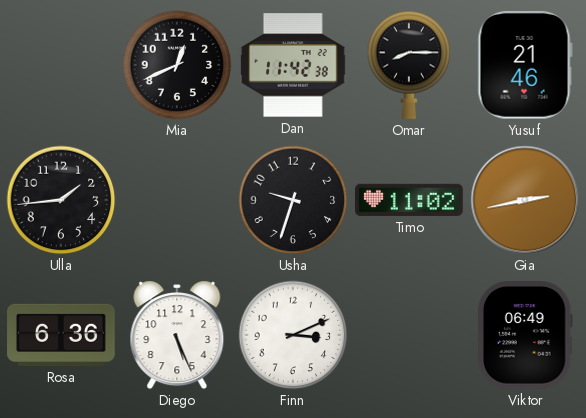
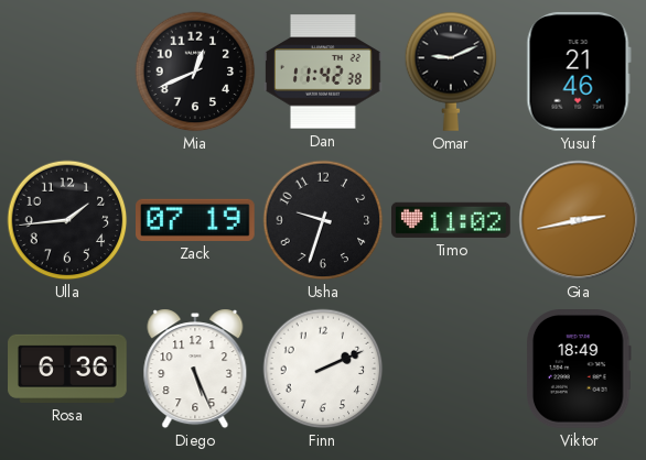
Omar: 8:15 -> 9:11
Zack: none -> 07:19
Finn: 3:11 -> 2:11
Viktor: 06:49 -> 18:49
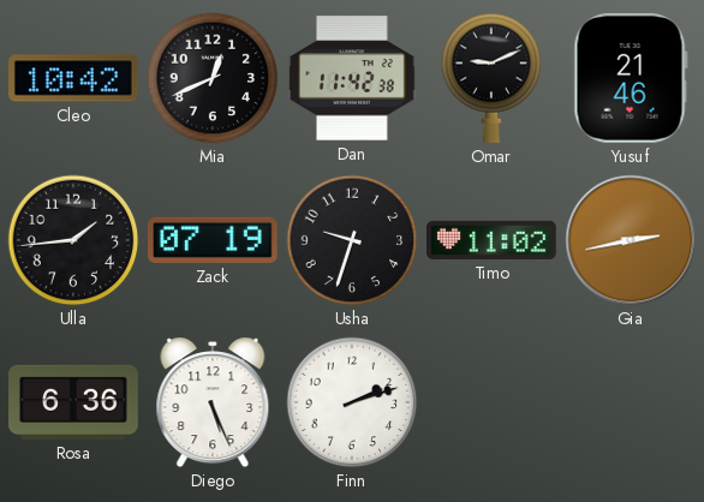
Cleo: none -> 10:42
Finn: 2:11 -> 2:12
Viktor: 18:49 -> none
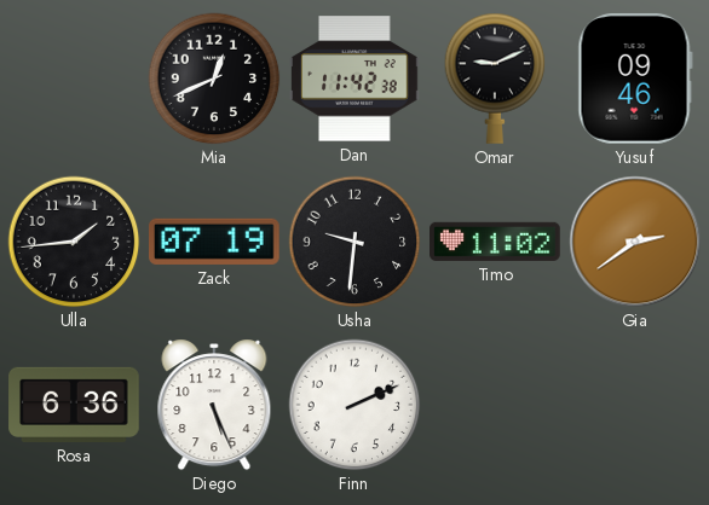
Cleo: 10:42 -> none
Yusuf: 21:46 -> 09:46
Usha: 9:33 -> 9:31
Gia: 2:43 -> 2:39
Finn: 2:12 -> 2:11
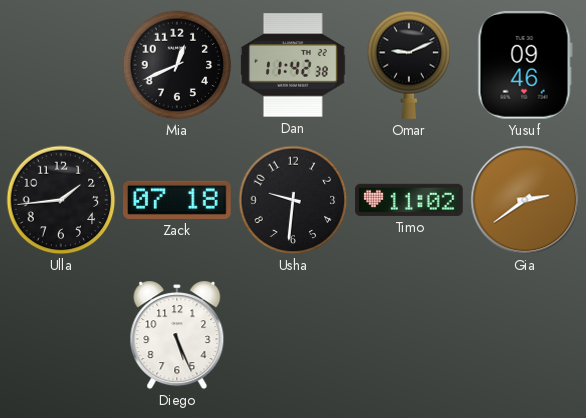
Zack: 07:19 -> 07:18
Rosa: 6:36 -> none
Finn: 2:11 -> none
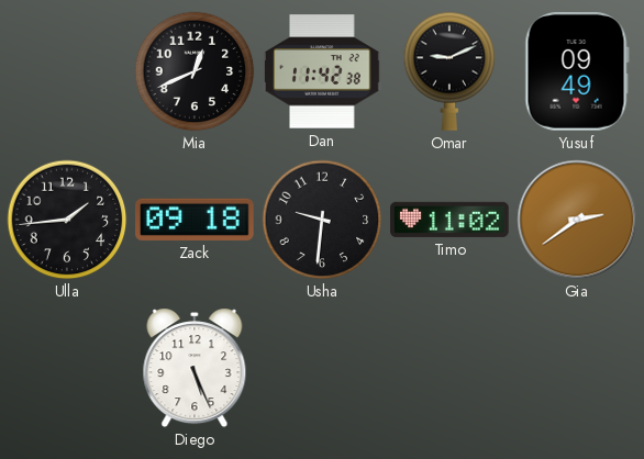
Yusuf: 09:46 -> 09:49
Zack: 07:18 -> 09:18
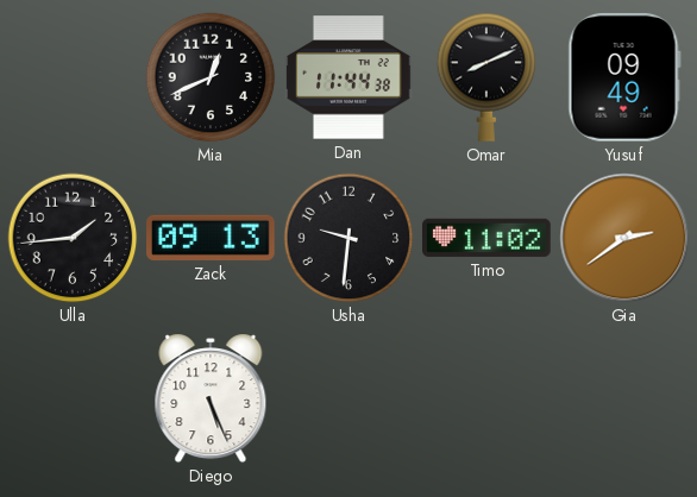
Dan: 11:42 -> 11:44
Omar: 9:11 -> 8:11
Zack: 09:18 -> 09:13
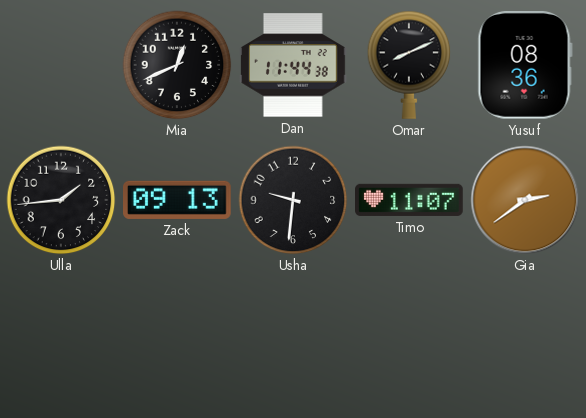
Yusuf: 09:49 -> 08:36
Timo: 11:02 -> 11:07
Diego: 5:26 -> none
